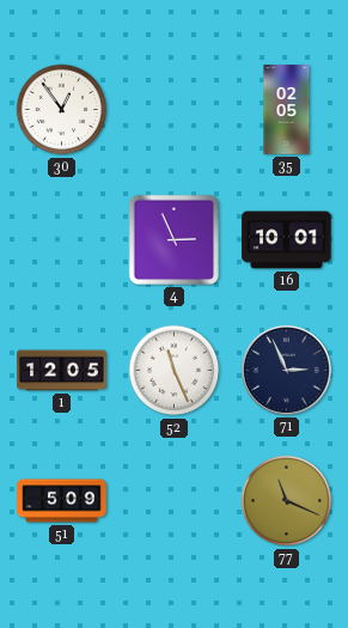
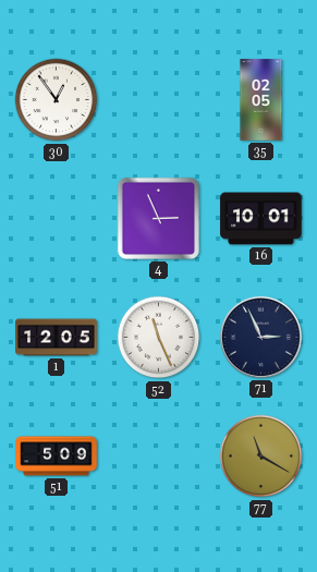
77: 11:19 -> 11:20
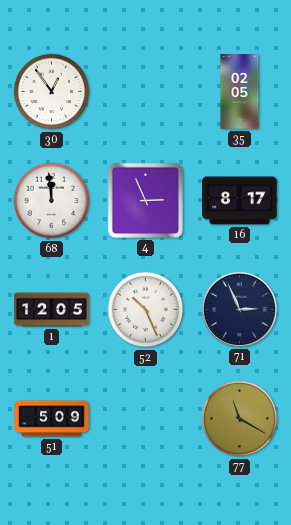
68: none -> 11:59
16: 10:01 -> 8:17
52: 11:26 -> 10:26
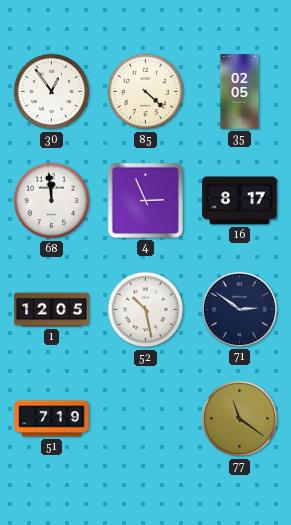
85: none -> 4:22
52: 10:26 -> 10:28
71: 2:56 -> 2:51
51: 5:09 -> 7:19
77: 11:20 -> 11:21
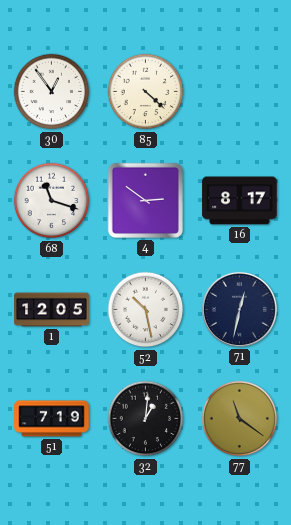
35: 02:05 -> none
68: 11:59 -> 11:18
4: 2:56 -> 2:51
71: 2:51 -> 12:32
32: none -> 1:01
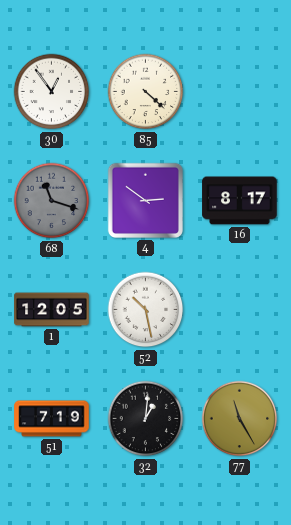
68 dial: white -> grey
71: 12:32 -> none
77: 11:21 -> 11:25
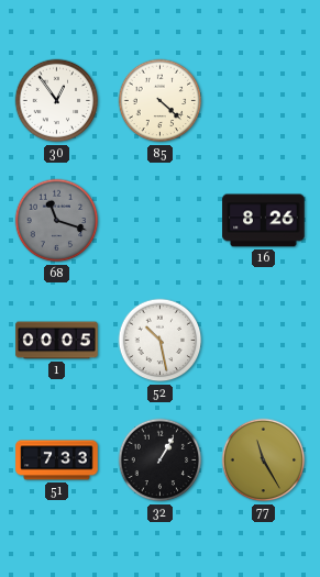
4: 2:51 -> none
16: 8:17 -> 8:26
1: 12:05 -> 00:05
51: 7:19 -> 7:33
32: 1:01 -> 1:05
